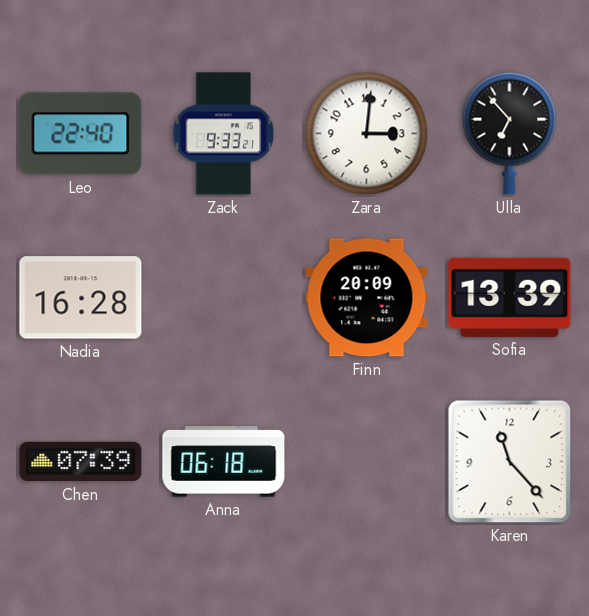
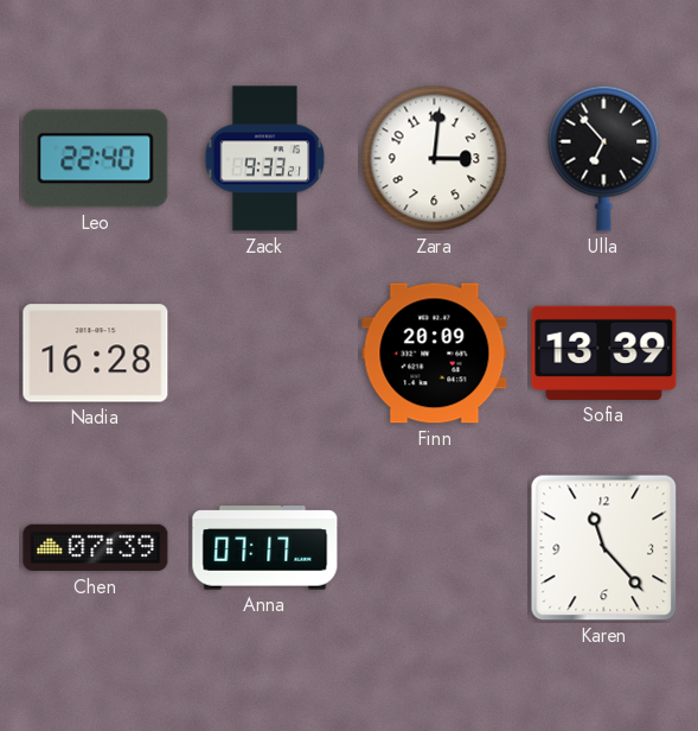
Anna: 06:18 -> 07:17
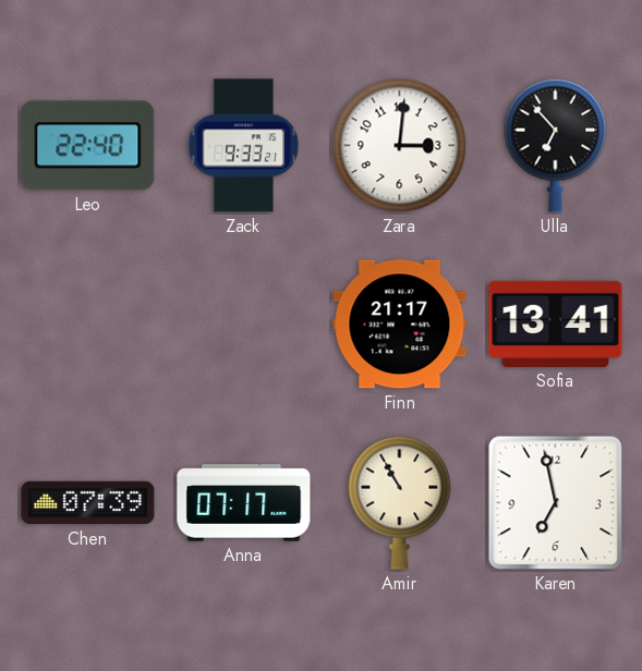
Nadia: 16:28 -> none
Finn: 20:09 -> 21:17
Sofia: 13:39 -> 13:41
Amir: none -> 10:55
Karen: 11:23 -> 6:58
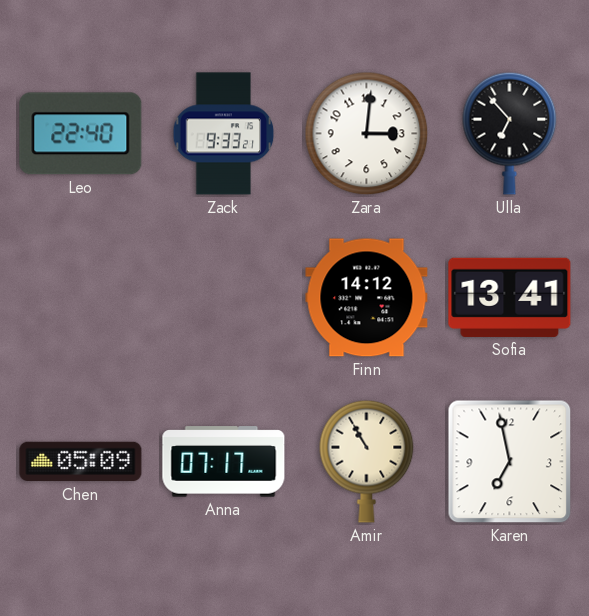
Finn: 21:17 -> 14:12
Chen: 07:39 -> 05:09
